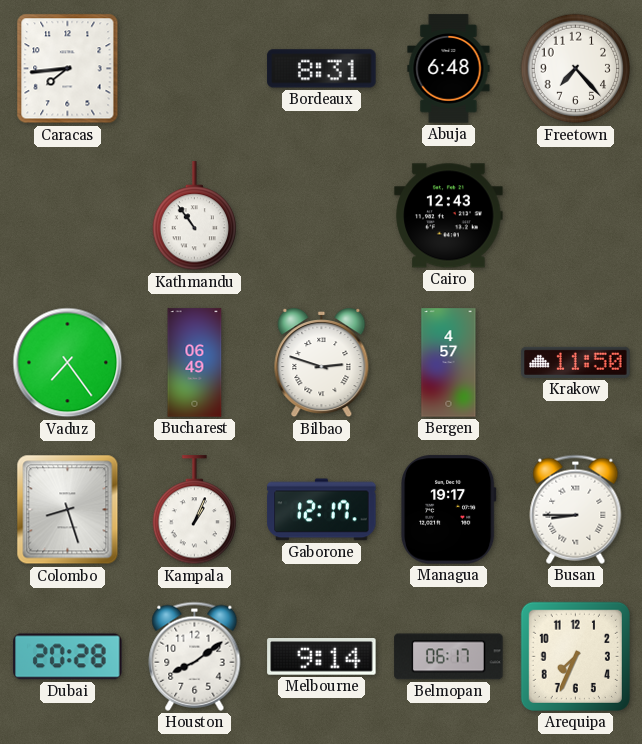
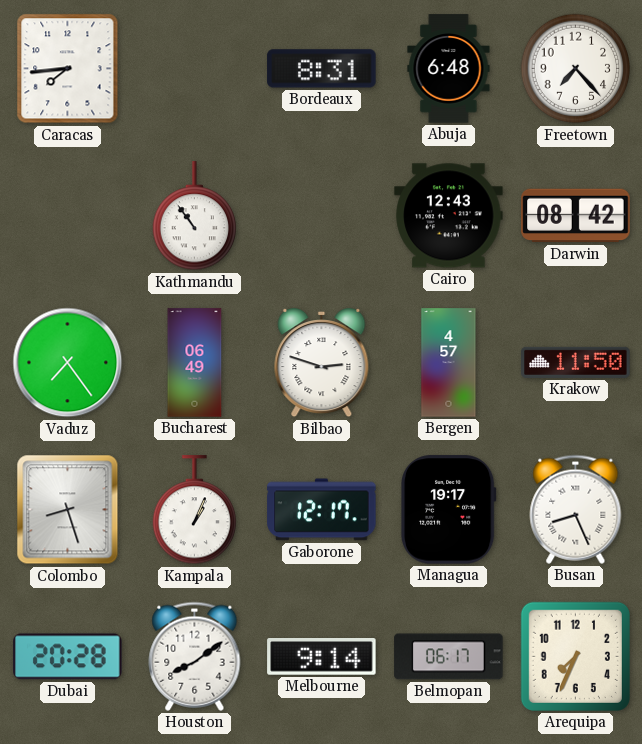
Darwin: none -> 08:42
Busan: 8:45 -> 8:26
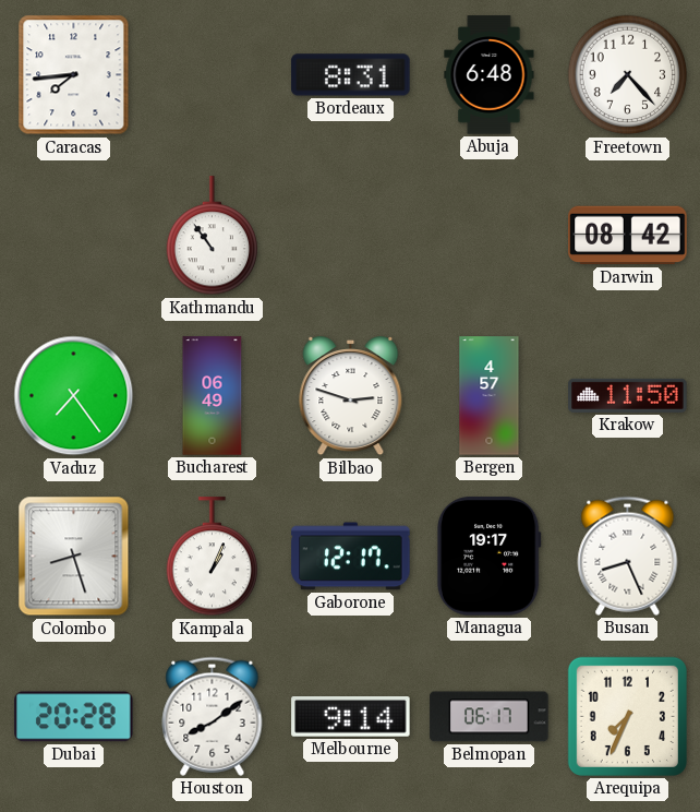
Cairo: 12:43 -> none
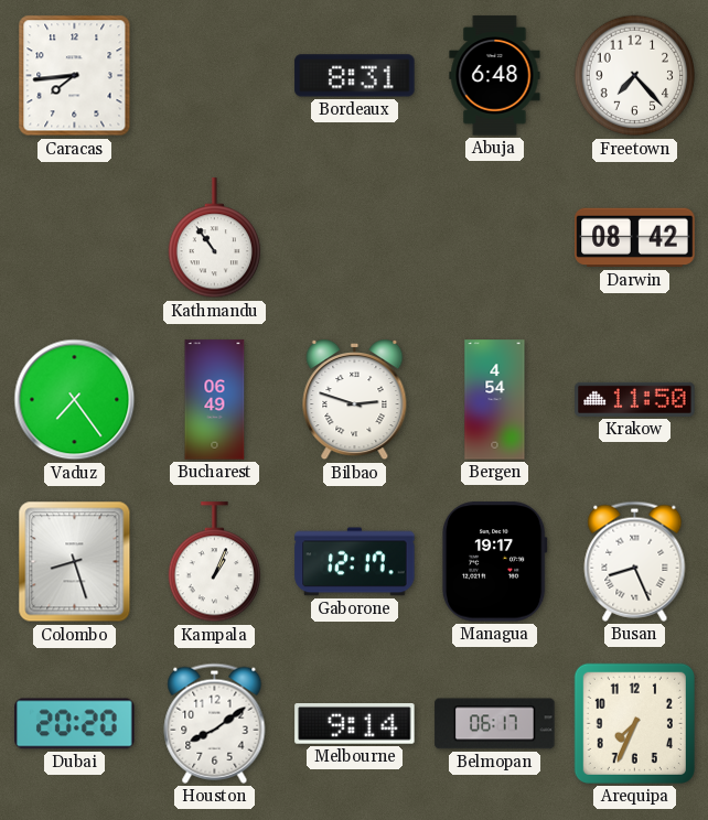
Bergen: 4:57 -> 4:54
Dubai: 20:28 -> 20:20
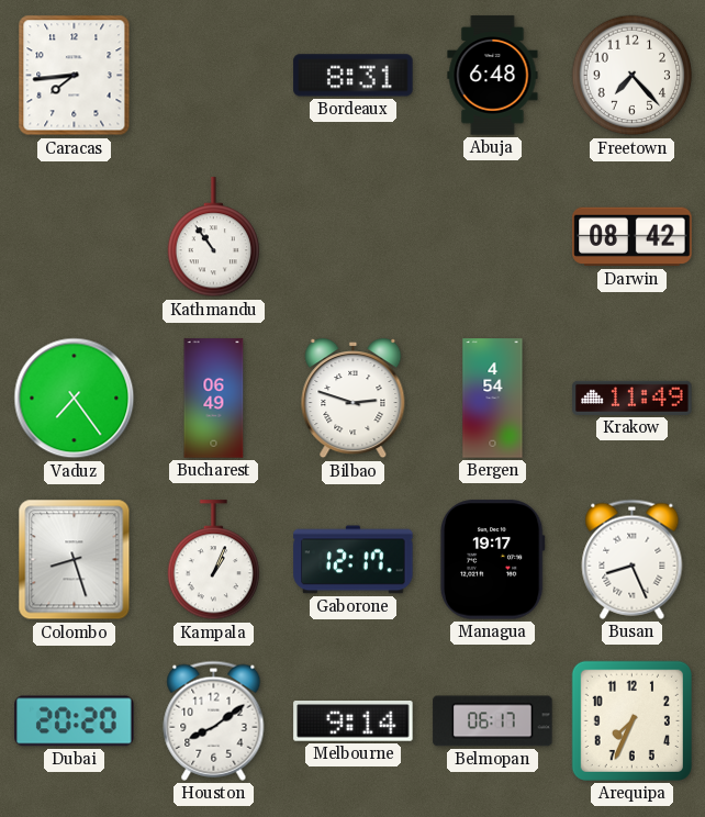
Krakow: 11:50 -> 11:49
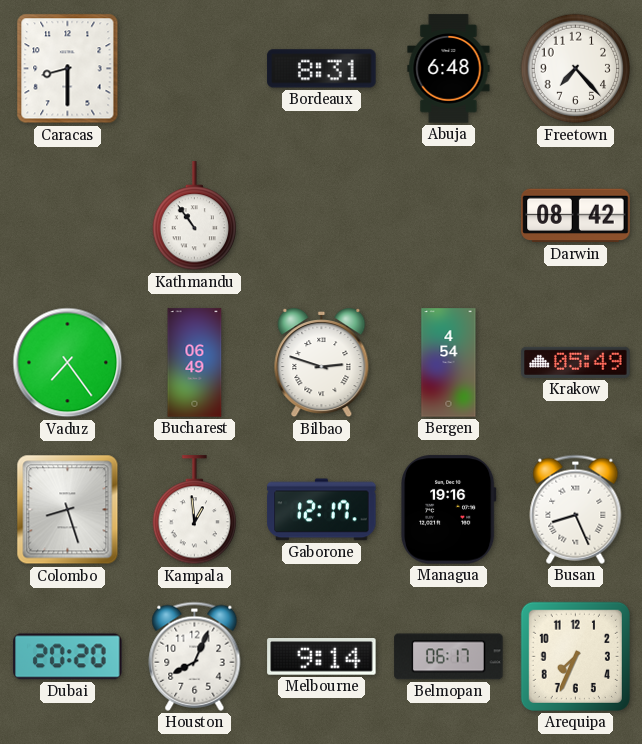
Caracas: 7:44 -> 8:30
Krakow: 11:49 -> 05:49
Kampala: 1:04 -> 12:59
Managua: 19:17 -> 19:16
Houston: 8:09 -> 8:04
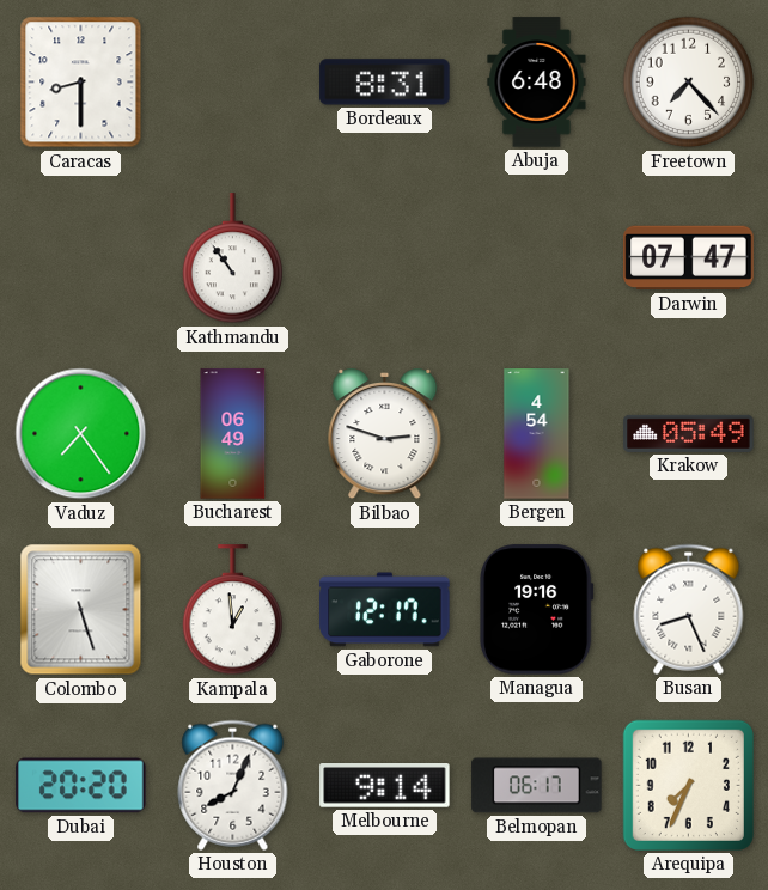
Darwin: 08:42 -> 07:47
Colombo: 8:27 -> 5:27
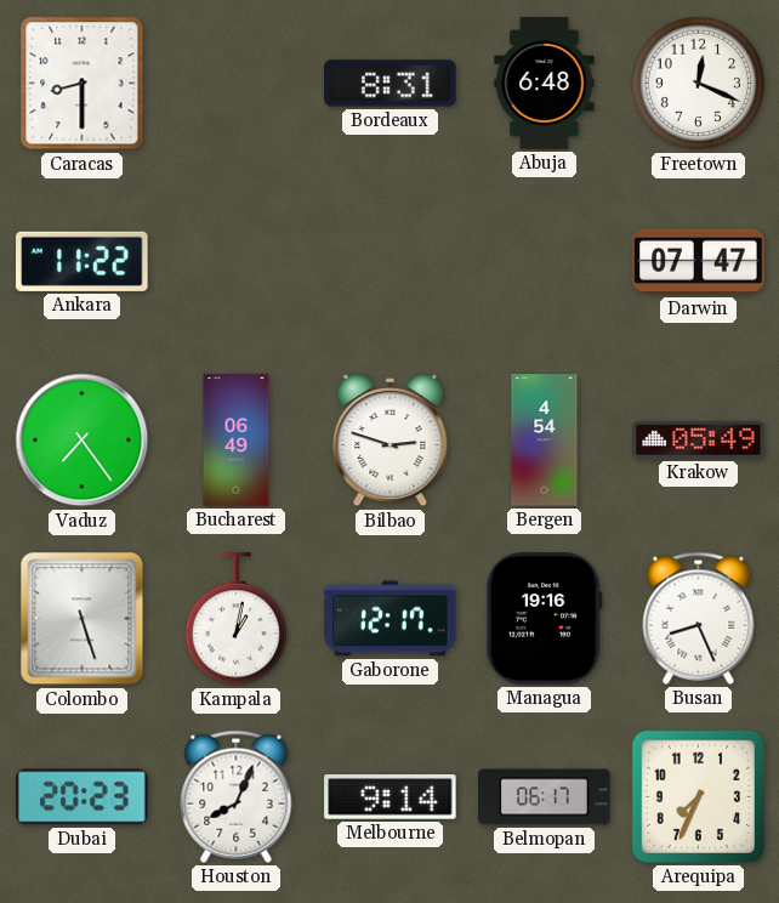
Freetown: 7:23 -> 12:19
Ankara: none -> 11:22
Kathmandu: 10:54 -> none
Kampala: 12:59 -> 1:02
Dubai: 20:20 -> 20:23
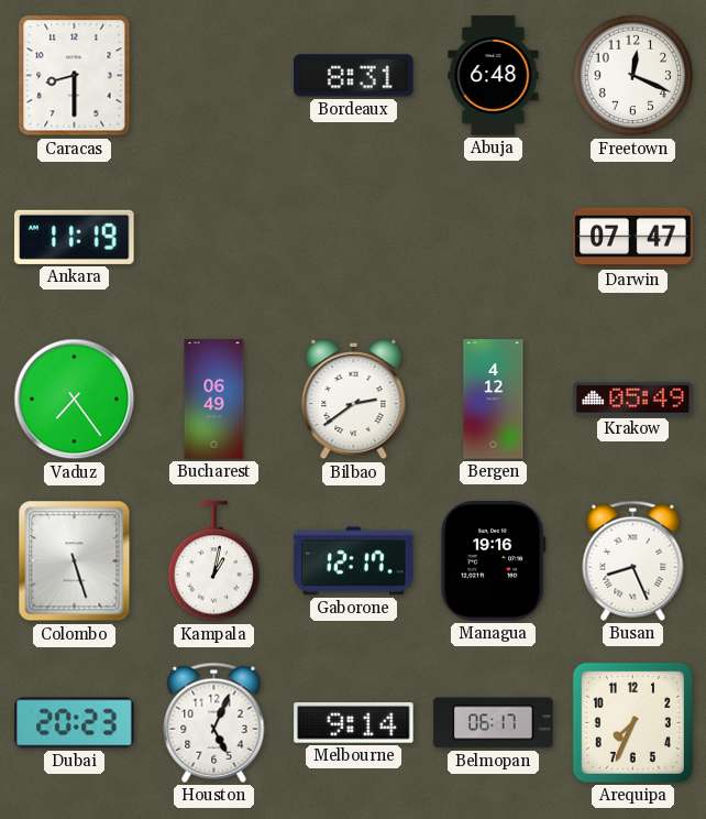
Ankara: 11:22 -> 11:19
Bilbao: 2:48 -> 2:39
Bergen: 4:54 -> 4:12
Houston: 8:04 -> 5:04
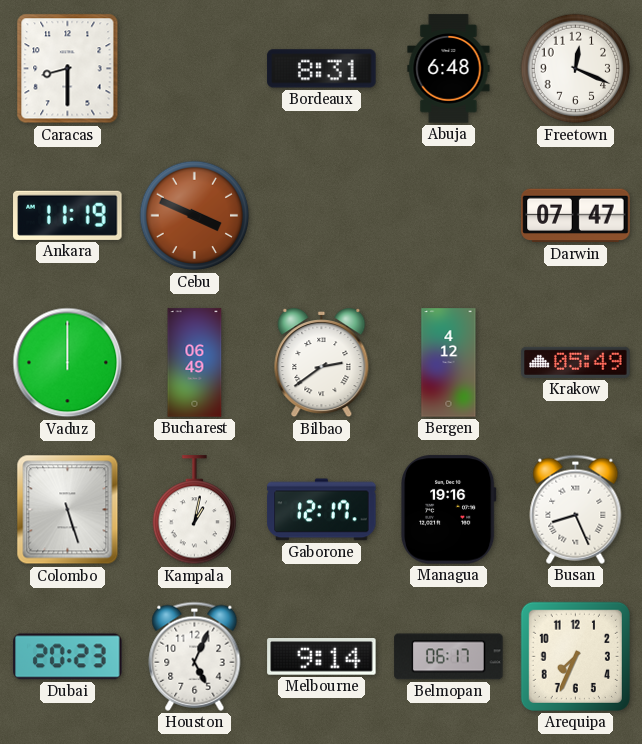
Cebu: none -> 3:49
Vaduz: 7:24 -> 12:00
